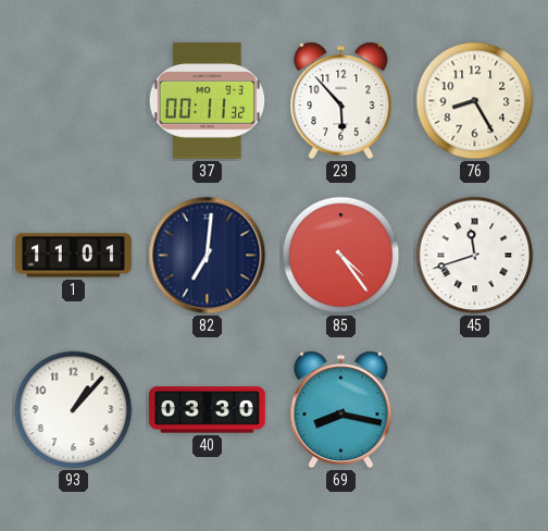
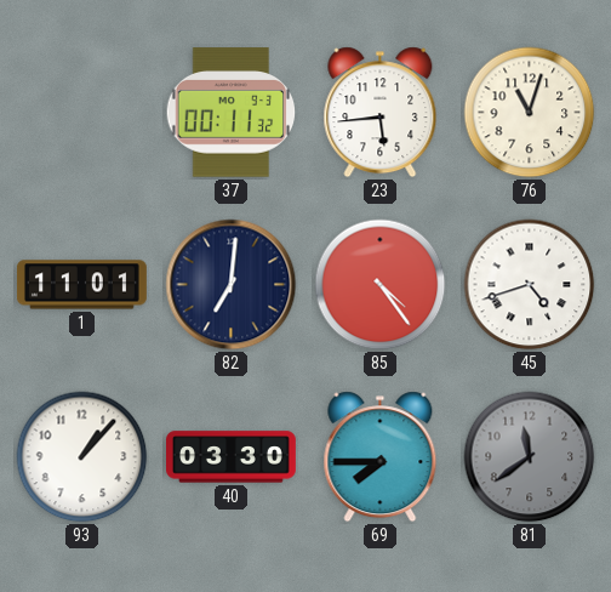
23: 5:53 -> 5:44
76: 8:25 -> 11:03
45: 11:42 -> 4:42
69: 8:17 -> 7:45
81: none -> 11:39
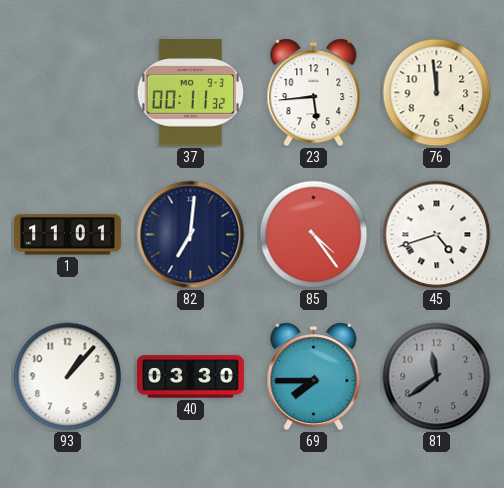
76: 11:03 -> 11:59
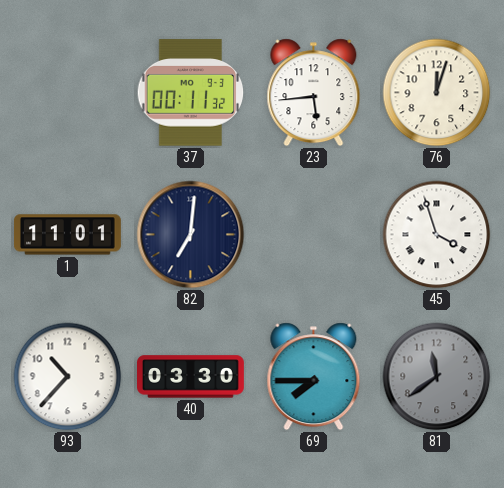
76: 11:59 -> 12:03
85: 4:24 -> none
45: 4:42 -> 3:57
93: 1:07 -> 10:37
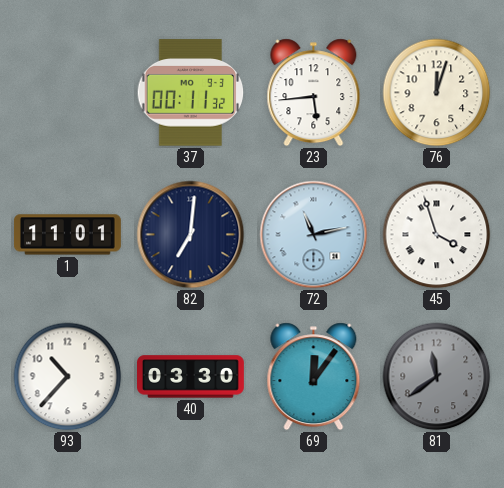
72: none -> 11:13
69: 7:45 -> 12:06
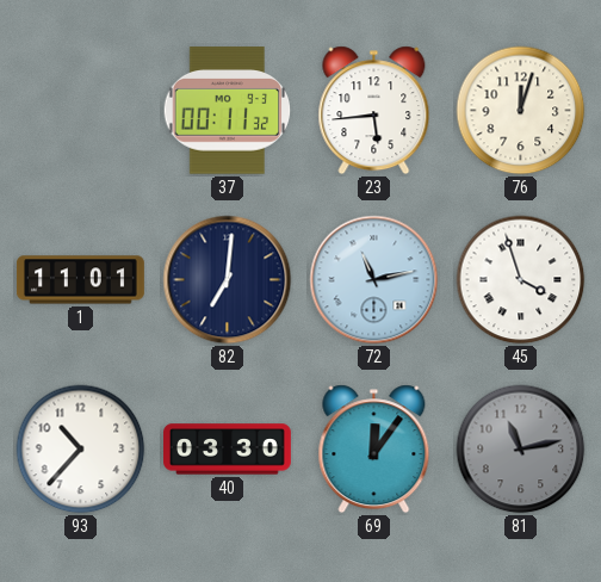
81: 11:39 -> 11:13
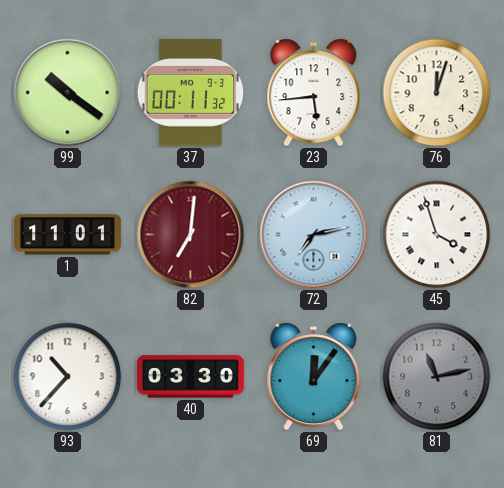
99: none -> 10:21
82 dial: navy -> burgundy
72: 11:13 -> 7:13
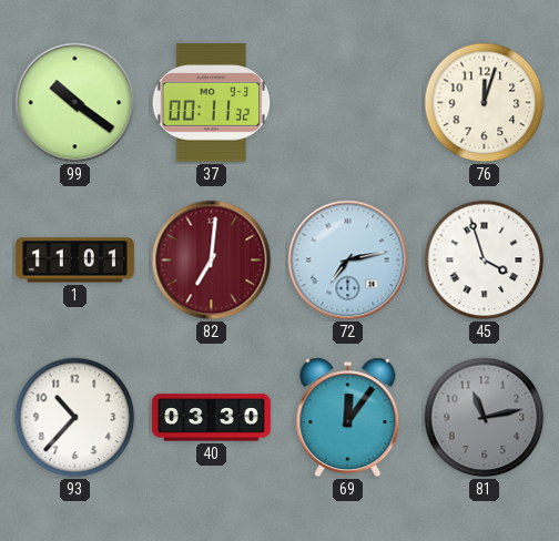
23: 5:44 -> none
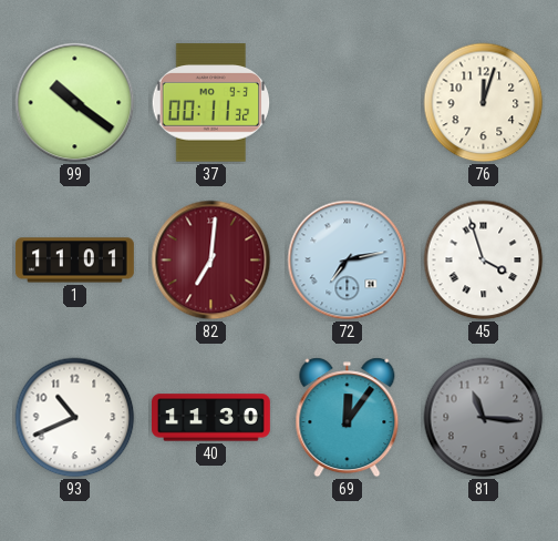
93: 10:37 -> 10:41
40: 03:30 -> 11:30
81: 11:13 -> 11:16
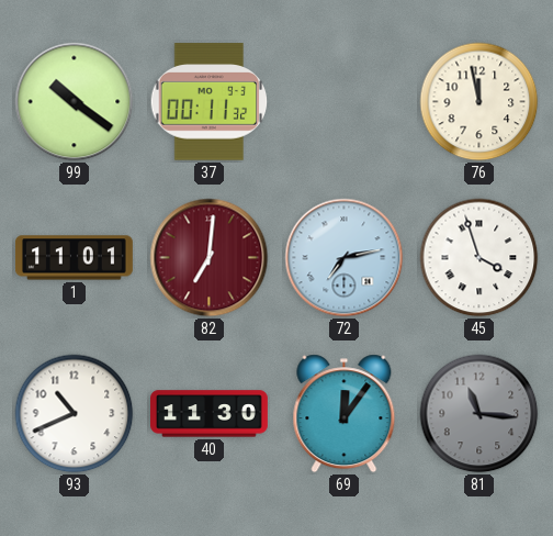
76: 12:03 -> 11:58
